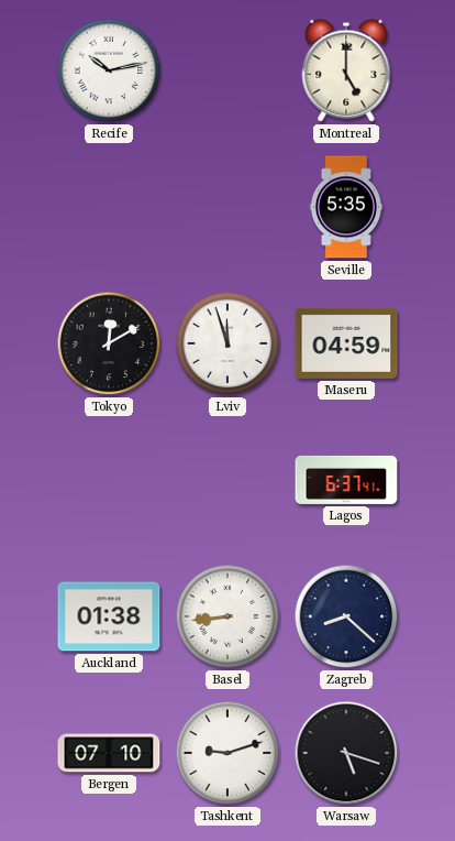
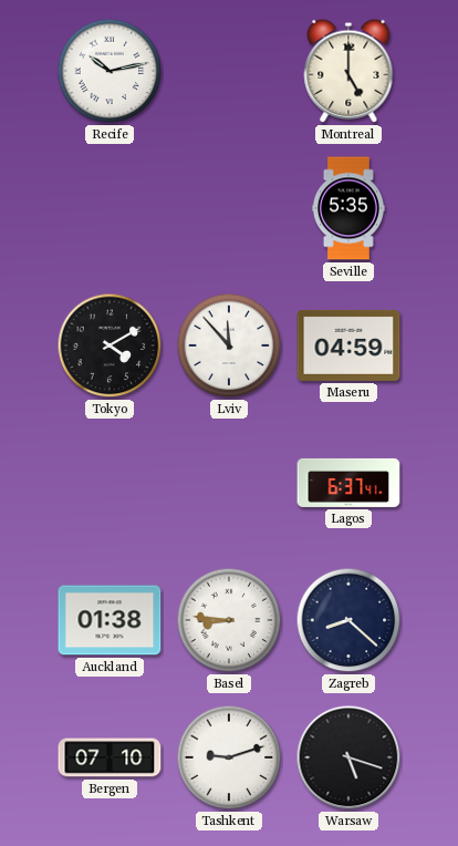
Tokyo: 12:10 -> 4:10
Lviv: 11:57 -> 11:53
Basel: 8:44 -> 8:46
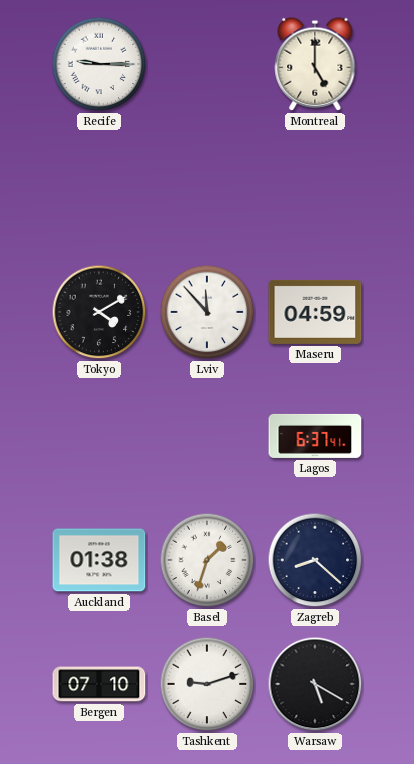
Recife: 10:13 -> 9:15
Seville: 5:35 -> none
Basel: 8:46 -> 1:33
Warsaw: 5:18 -> 5:20
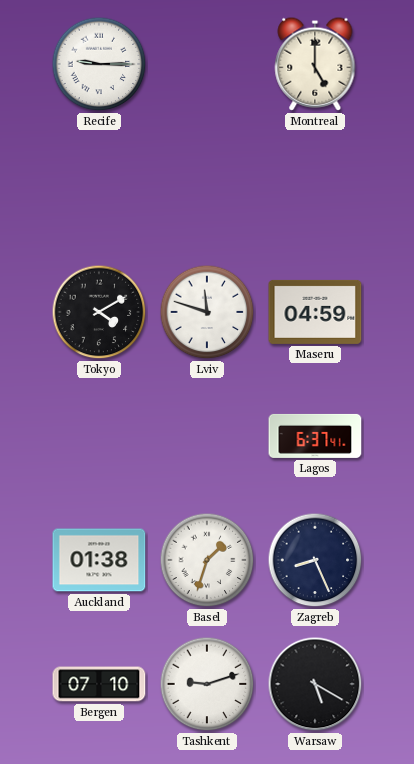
Lviv: 11:53 -> 11:48
Zagreb: 8:22 -> 8:26
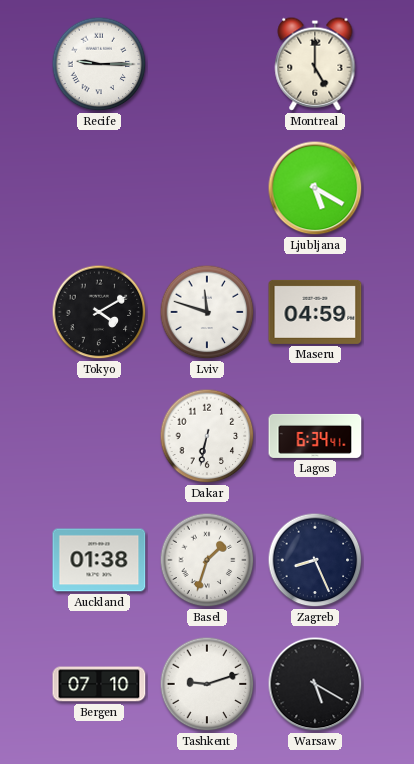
Ljubljana: none -> 5:20
Dakar: none -> 6:32
Lagos: 6:37 -> 6:34
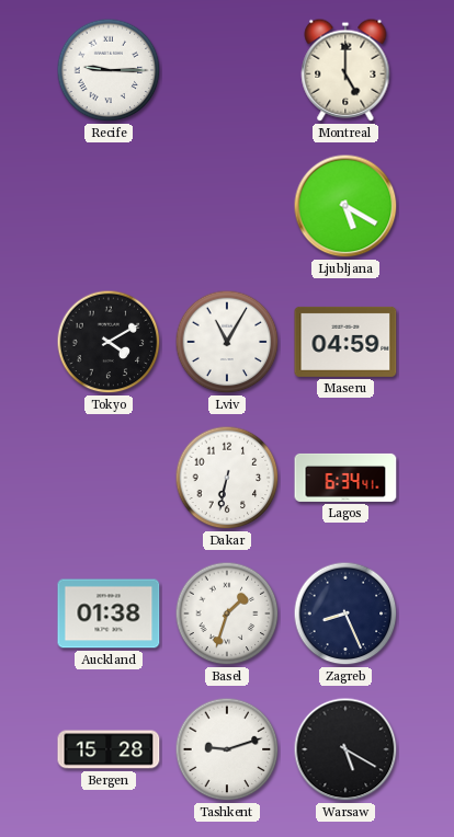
Lviv: 11:48 -> 11:05
Bergen: 07:10 -> 15:28
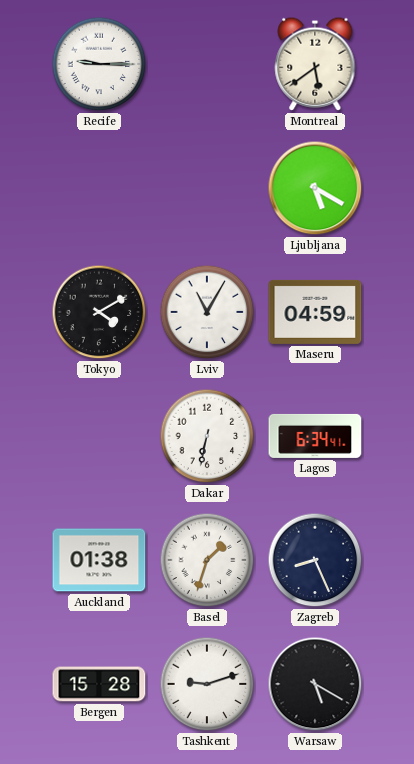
Montreal: 5:00 -> 5:39
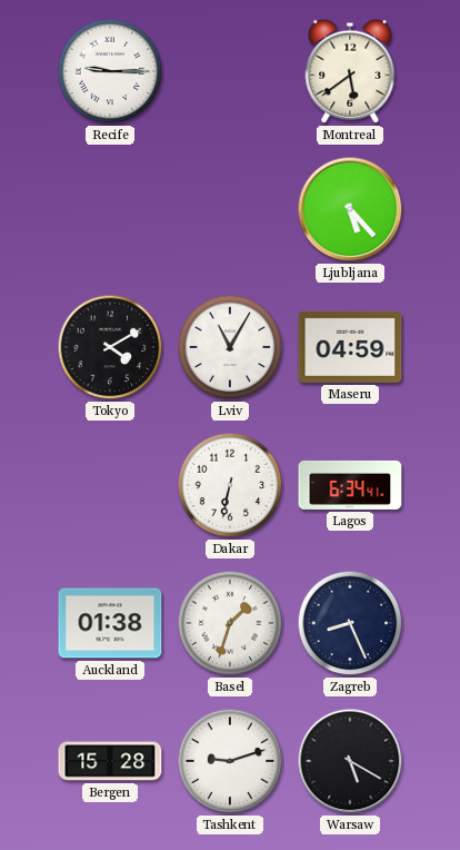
Ljubljana: 5:20 -> 5:23
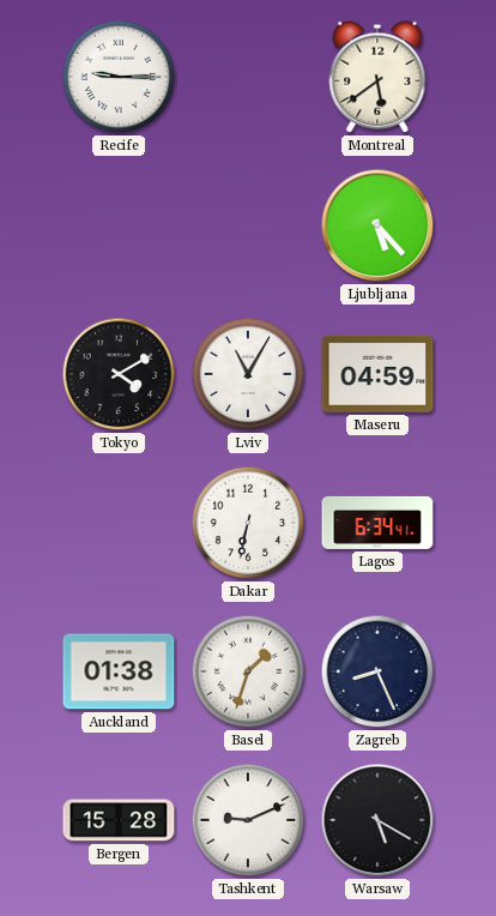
Tashkent: 9:12 -> 9:11
